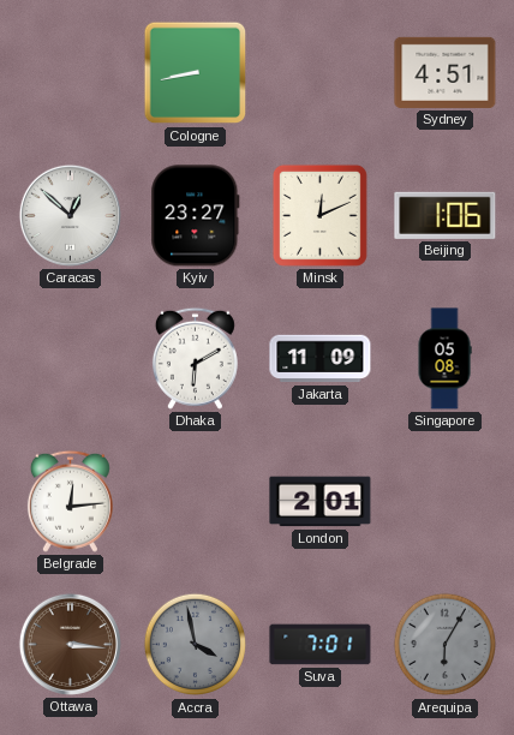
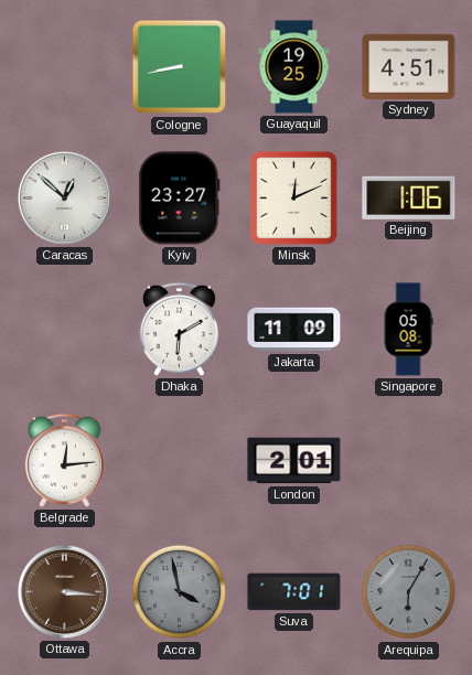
Guayaquil: none -> 19:25
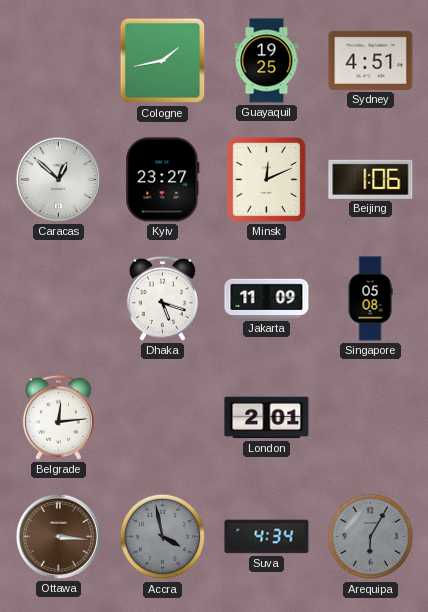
Cologne: 8:43 -> 1:43
Dhaka: 6:10 -> 5:18
Suva: 7:01 -> 4:34
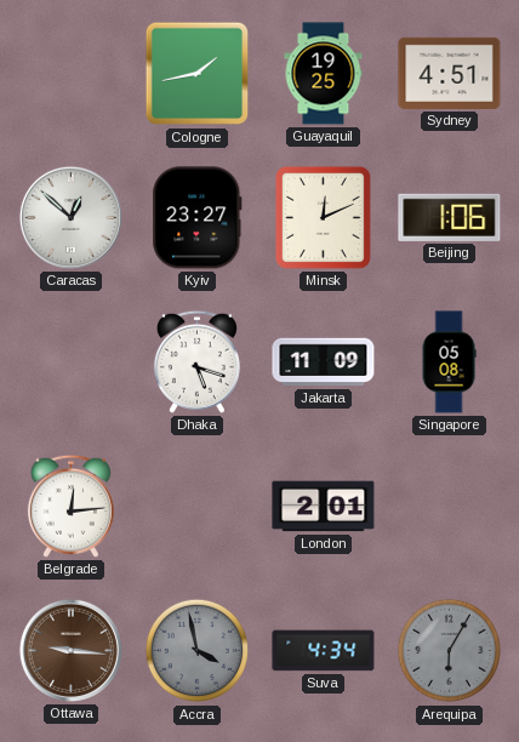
Ottawa: 3:16 -> 9:16
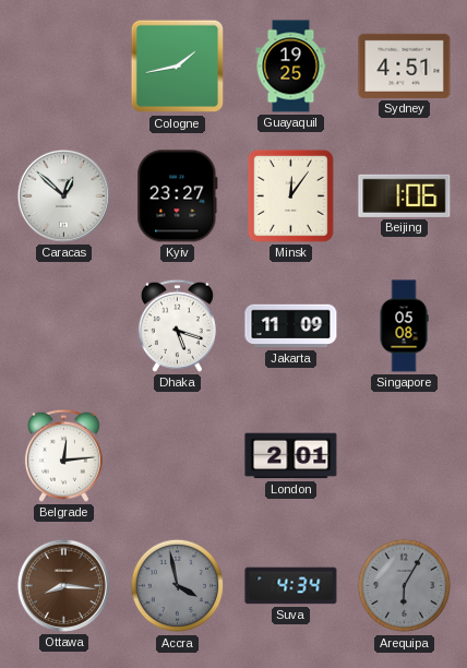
Minsk: 12:11 -> 12:06
Ottawa: 9:16 -> 8:16
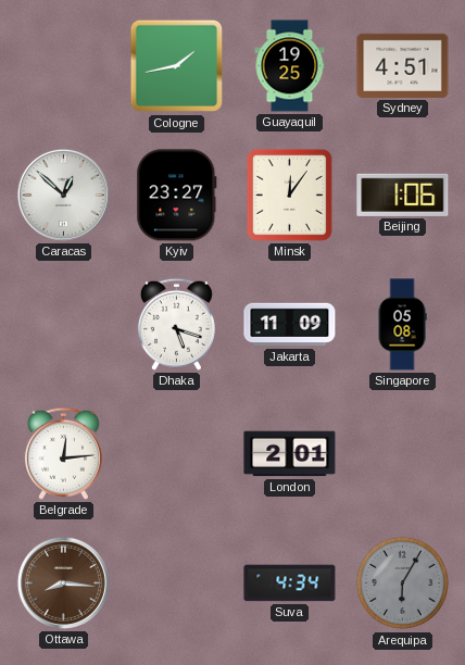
Accra: 3:58 -> none
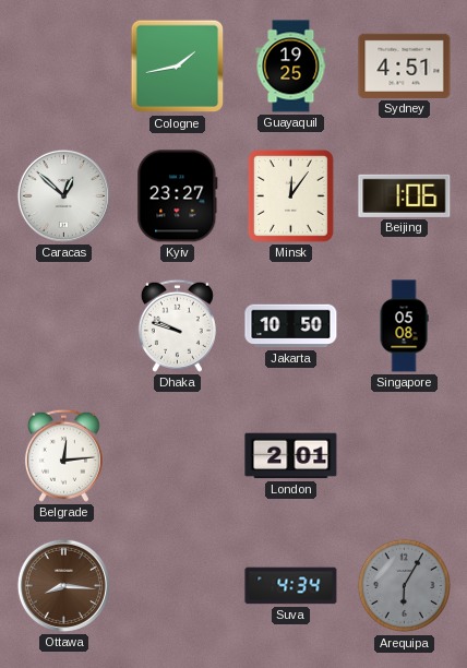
Dhaka: 5:18 -> 9:48
Jakarta: 11:09 -> 10:50
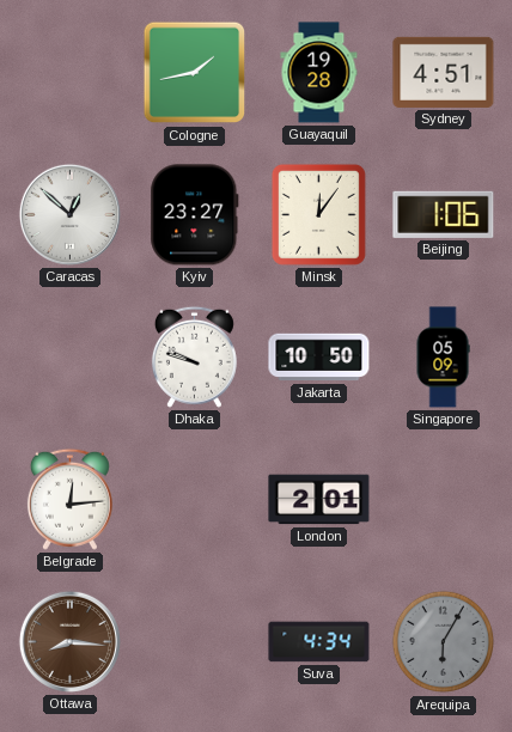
Guayaquil: 19:25 -> 19:28
Singapore: 05:08 -> 05:09
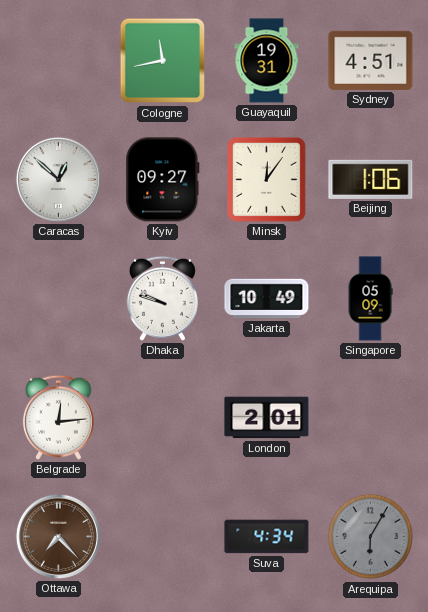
Cologne: 1:43 -> 11:43
Guayaquil: 19:28 -> 19:31
Kyiv: 23:27 -> 09:27
Jakarta: 10:50 -> 10:49
Ottawa: 8:16 -> 7:23
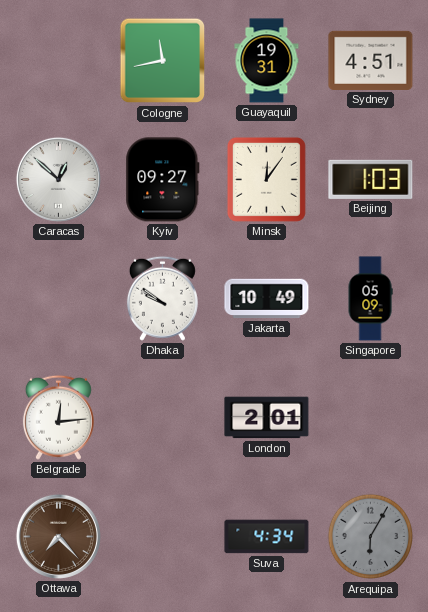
Beijing: 1:06 -> 1:03
Dhaka: 9:48 -> 9:51
